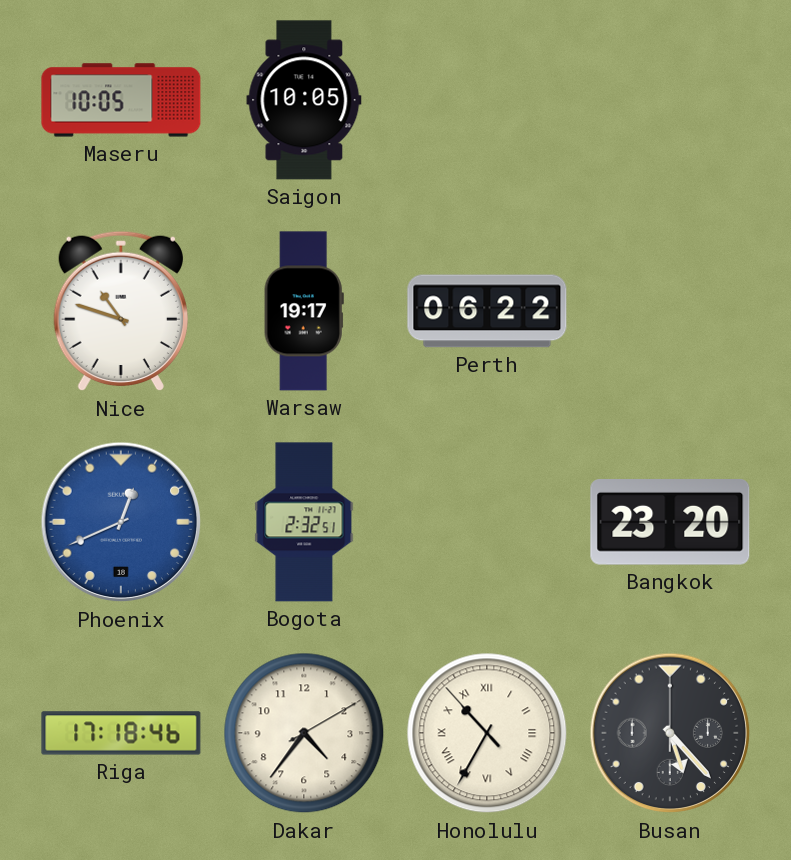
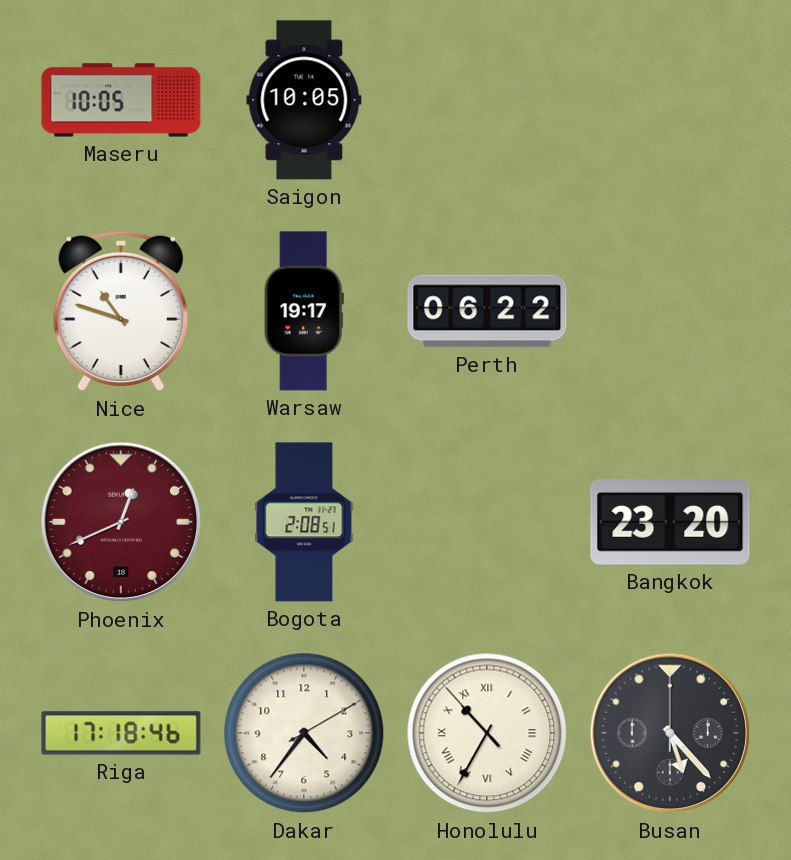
Phoenix dial: blue -> burgundy
Bogota: 2:32 -> 2:08
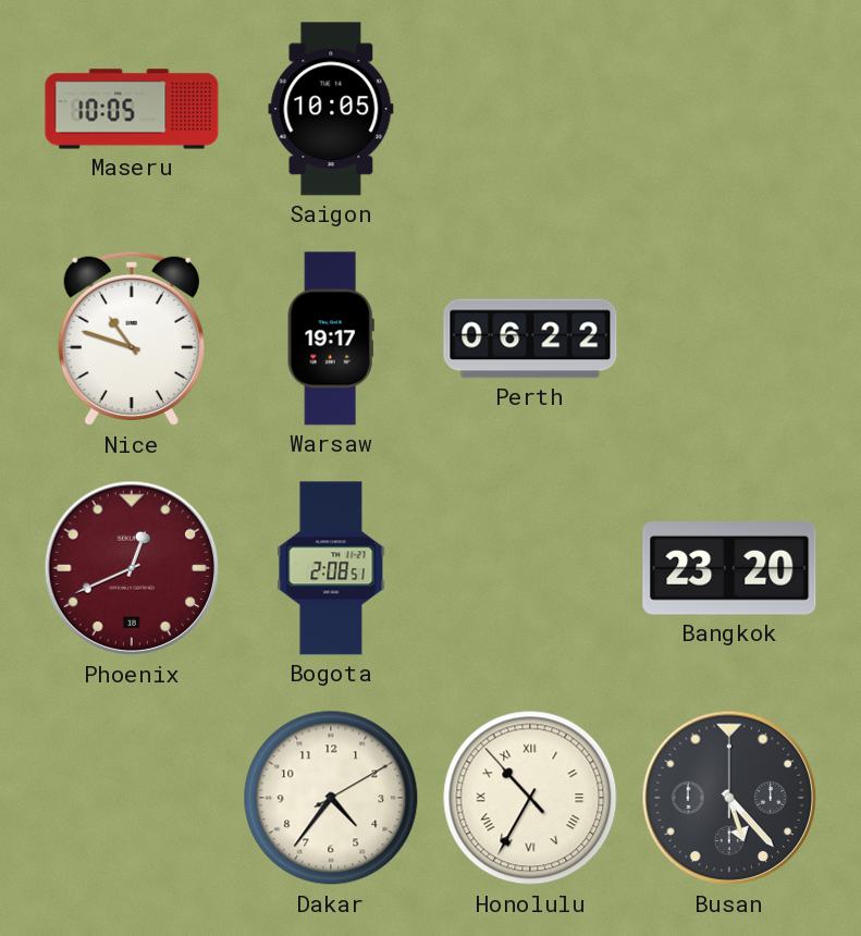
Riga: 17:18 -> none
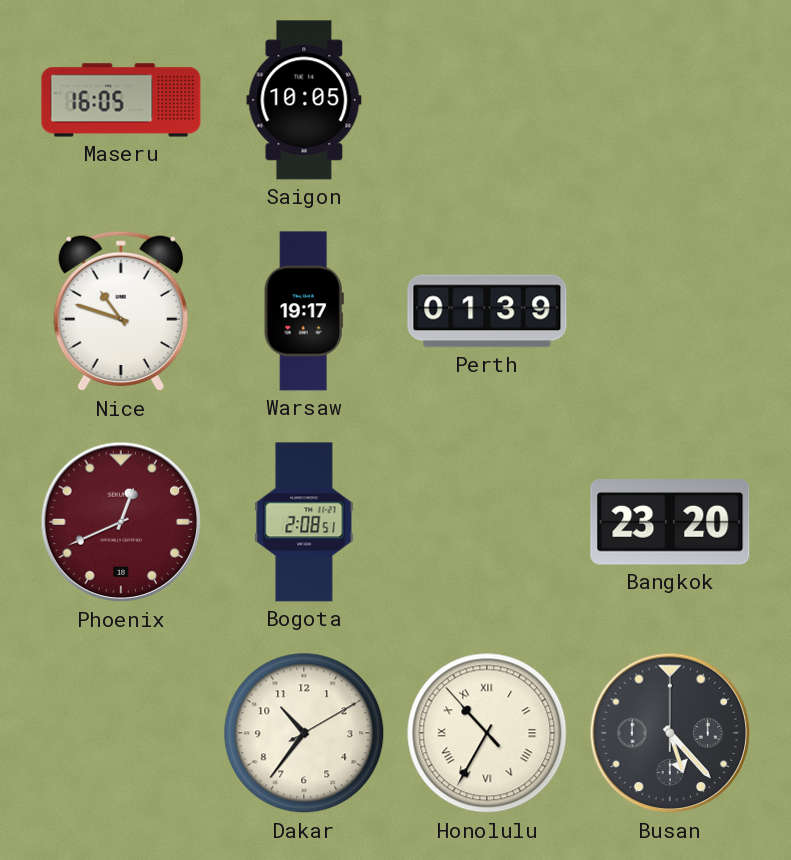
Maseru: 10:05 -> 16:05
Perth: 06:22 -> 01:39
Dakar: 4:36 -> 10:36
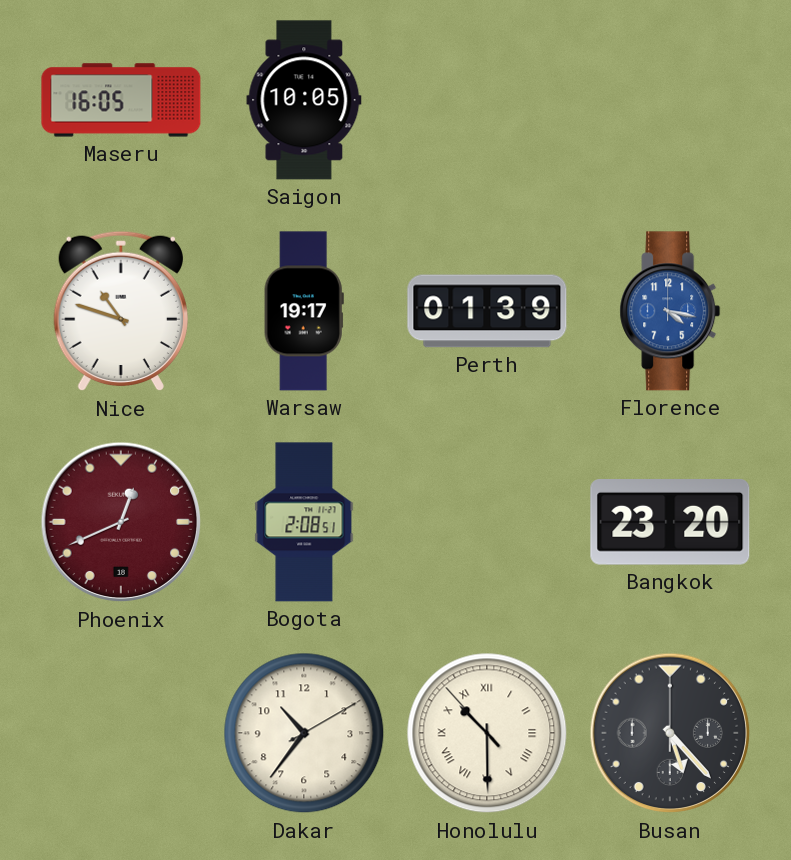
Florence: none -> 4:17
Honolulu: 10:34 -> 10:29
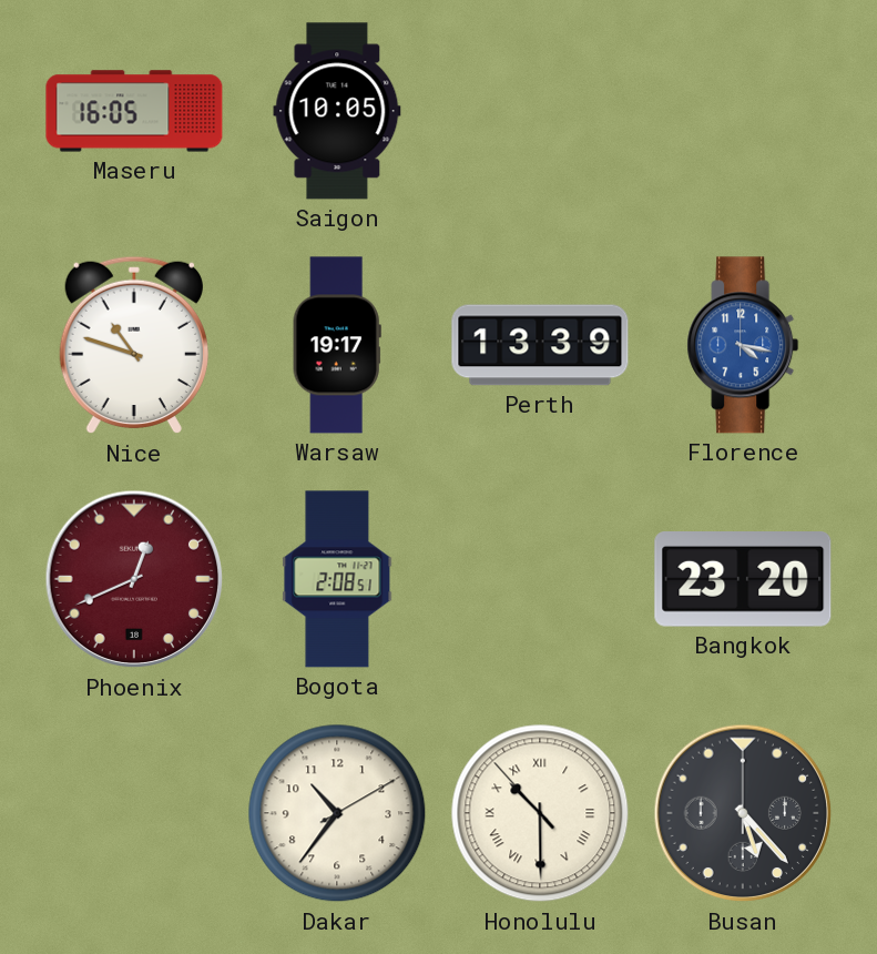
Perth: 01:39 -> 13:39
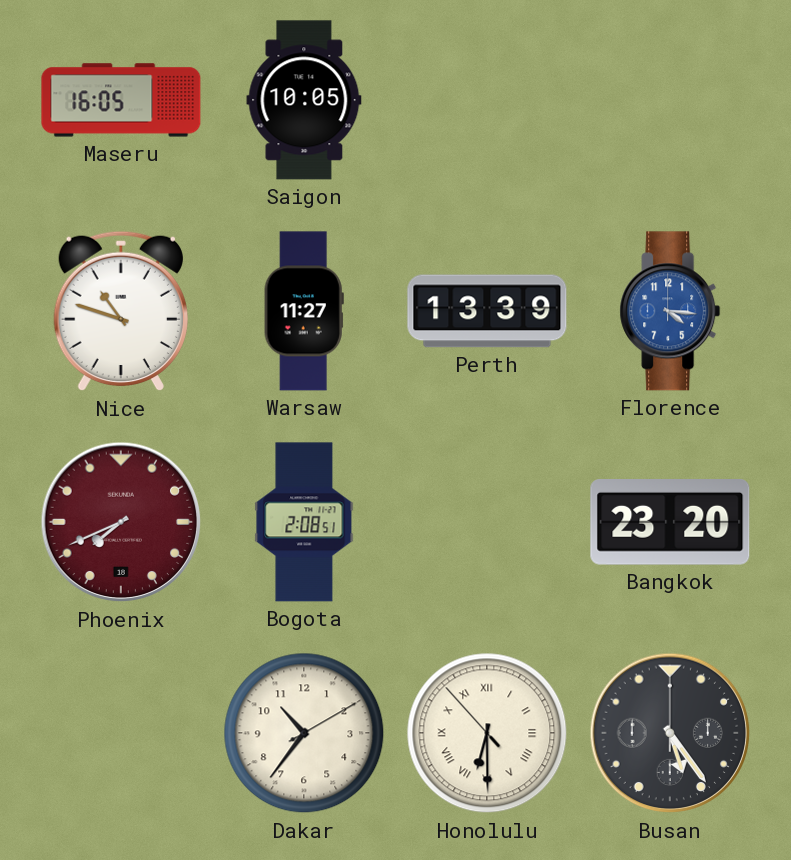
Warsaw: 19:17 -> 11:27
Florence: 4:17 -> 4:16
Phoenix: 12:41 -> 7:41
Honolulu: 10:29 -> 6:29
Busan: 5:23 -> 5:24
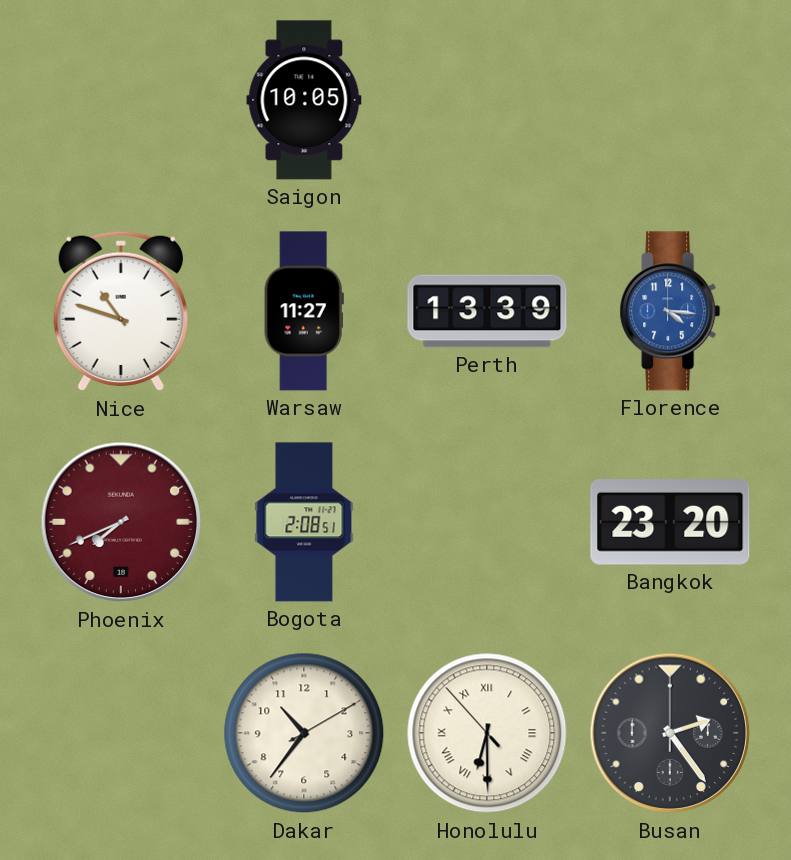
Maseru: 16:05 -> none
Busan: 5:24 -> 2:24
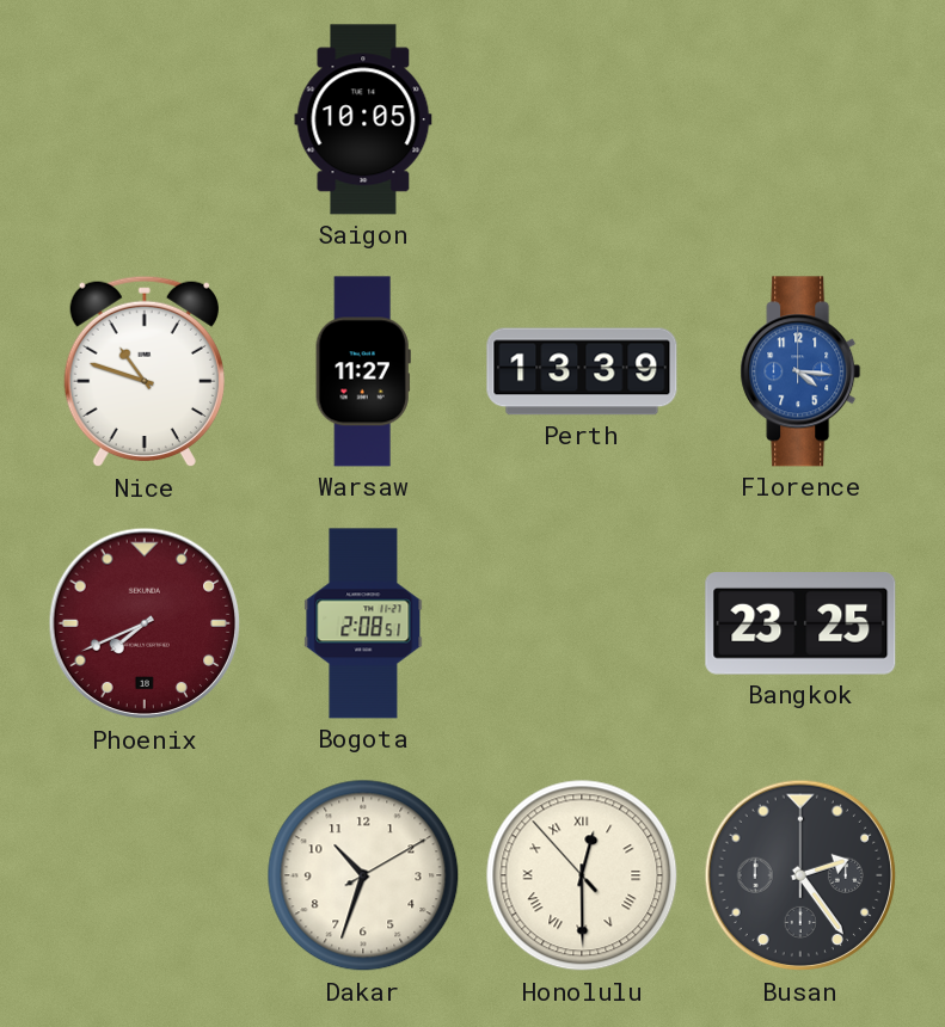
Bangkok: 23:20 -> 23:25
Dakar: 10:36 -> 10:33
Honolulu: 6:29 -> 12:29
